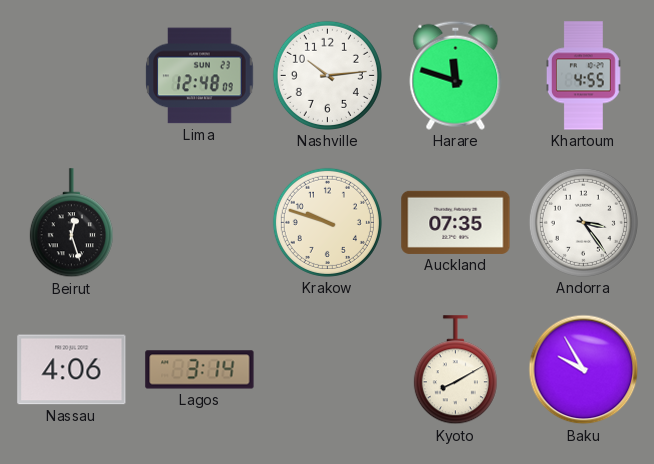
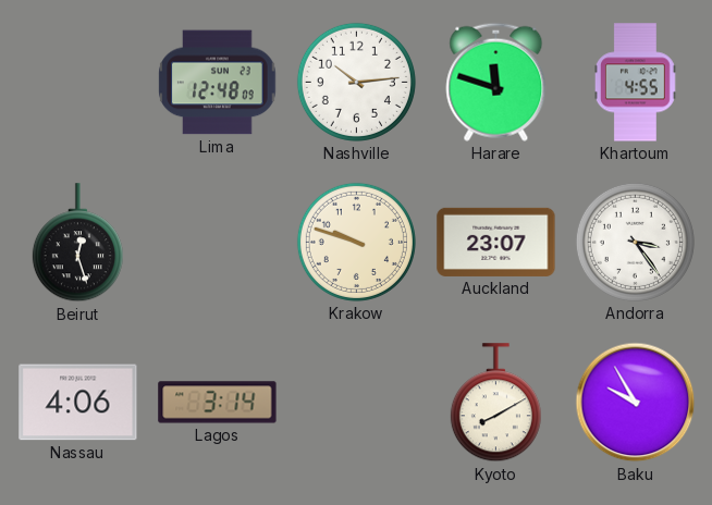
Auckland: 07:35 -> 23:07
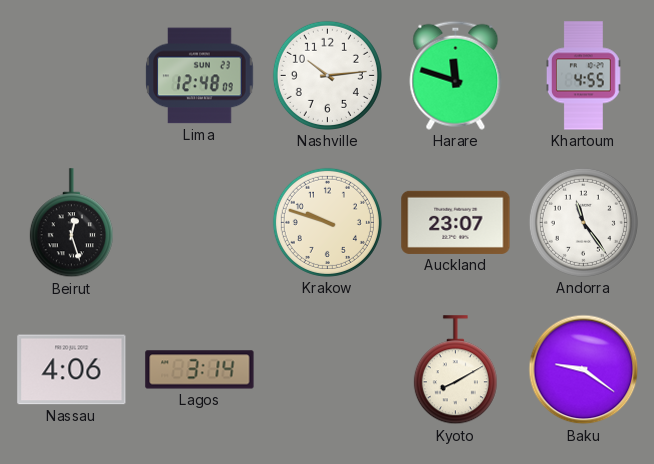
Andorra: 3:24 -> 11:24
Baku: 9:55 -> 9:21
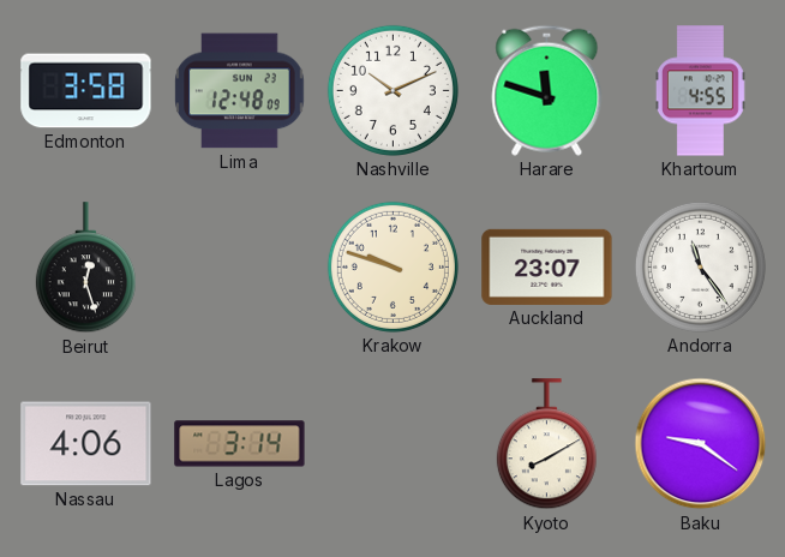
Edmonton: none -> 3:58
Nashville: 10:14 -> 10:11
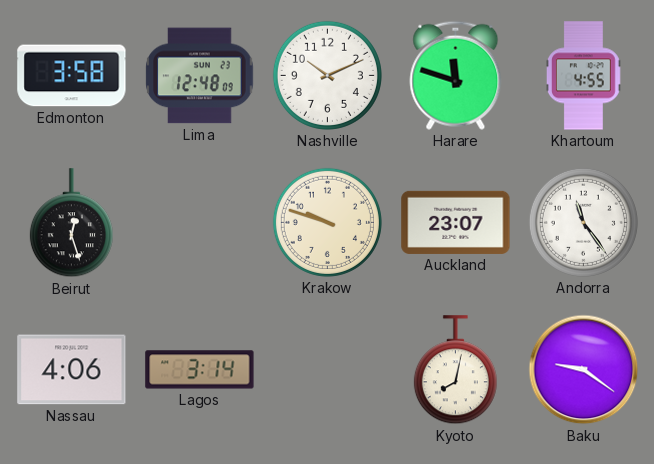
Kyoto: 8:10 -> 8:02
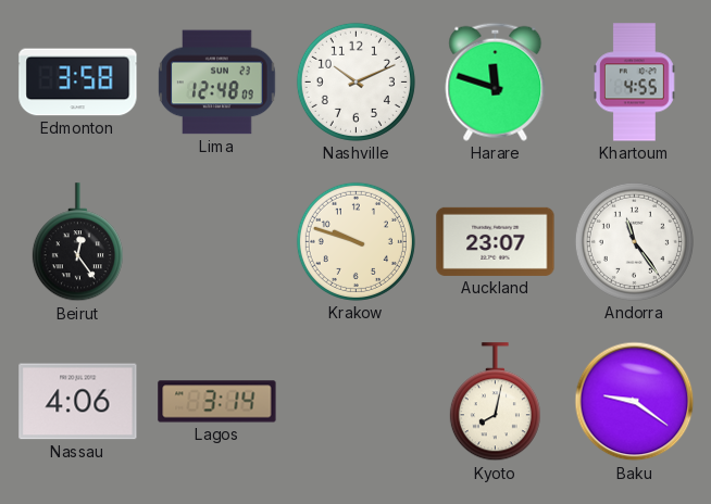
Beirut: 12:27 -> 12:24
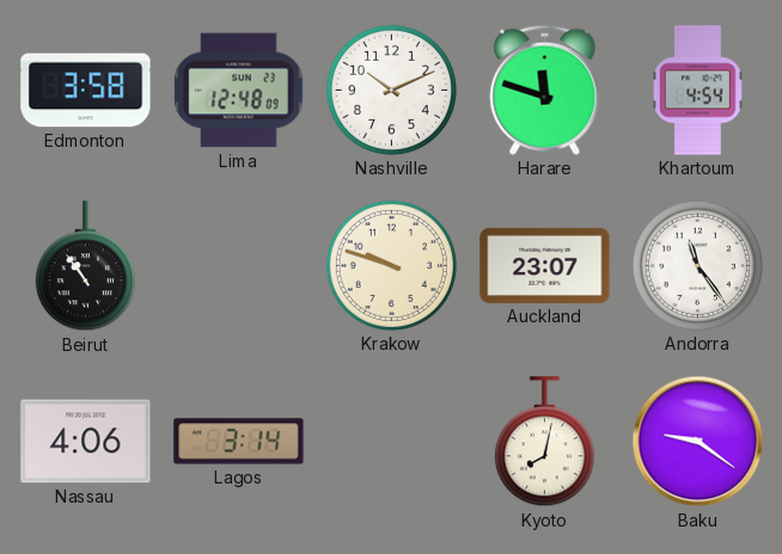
Khartoum: 4:55 -> 4:54
Beirut: 12:24 -> 10:54
